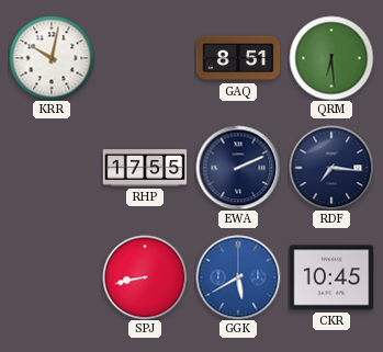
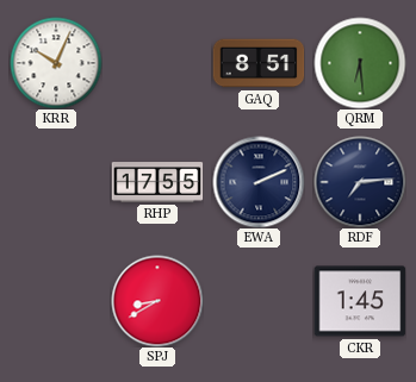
KRR: 10:02 -> 10:04
RDF: 7:16 -> 7:14
SPJ: 8:43 -> 8:40
GGK: 5:40 -> none
CKR: 10:45 -> 1:45
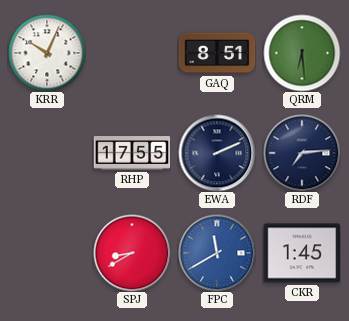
FPC: none -> 11:40
